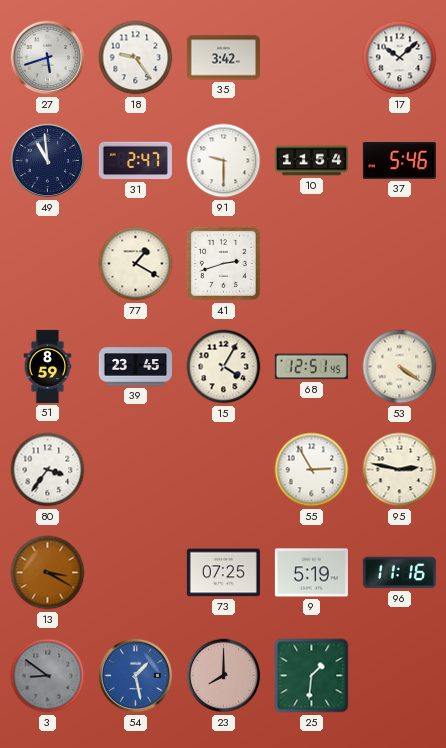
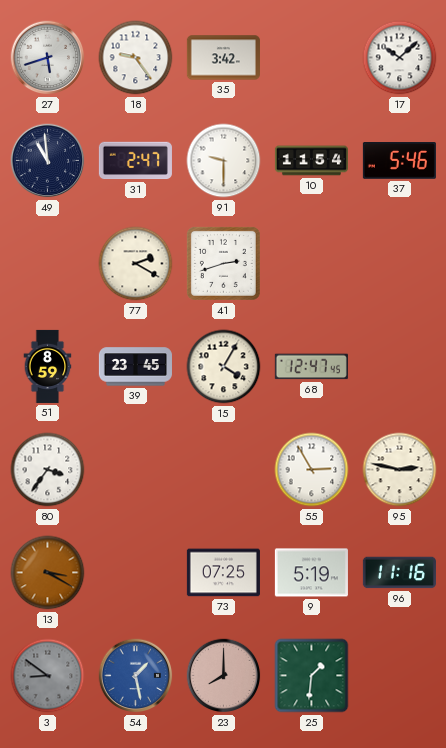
77: 1:20 -> 2:20
68: 12:51 -> 12:47
53: 4:21 -> none
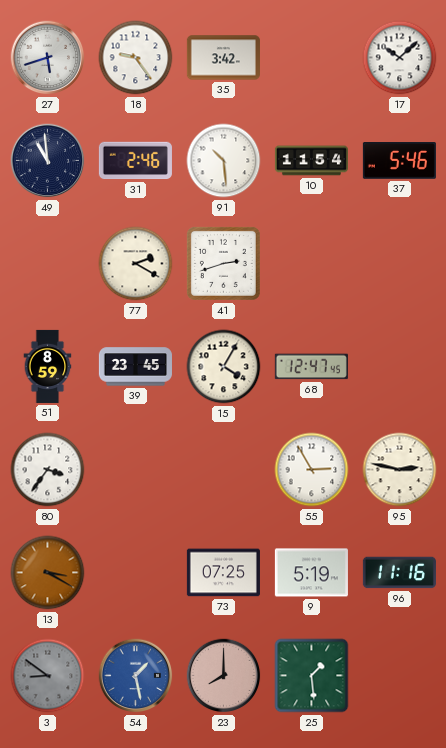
31: 2:47 -> 2:46
91: 9:30 -> 10:29
25: 1:31 -> 1:29
